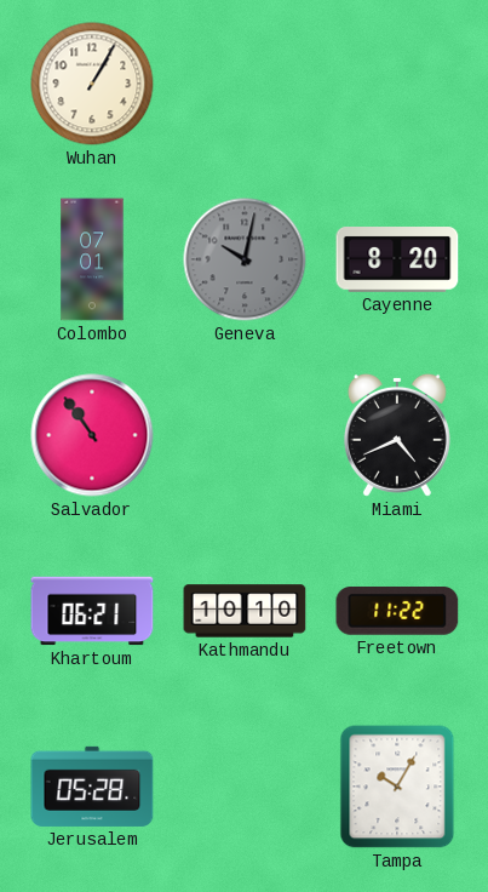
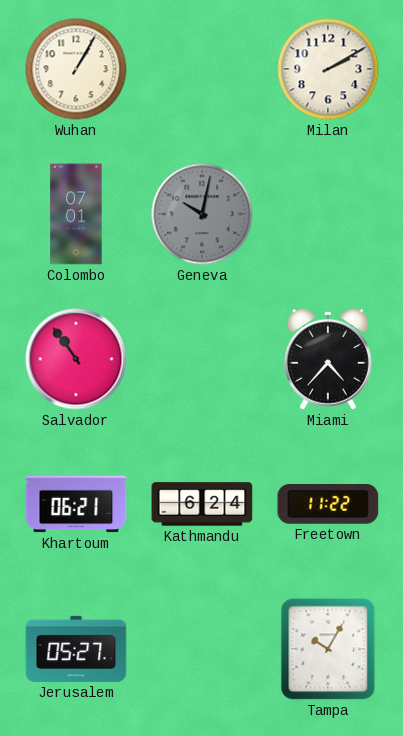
Milan: none -> 2:10
Cayenne: 8:20 -> none
Miami: 4:41 -> 4:37
Kathmandu: 10:10 -> 6:24
Jerusalem: 05:28 -> 05:27
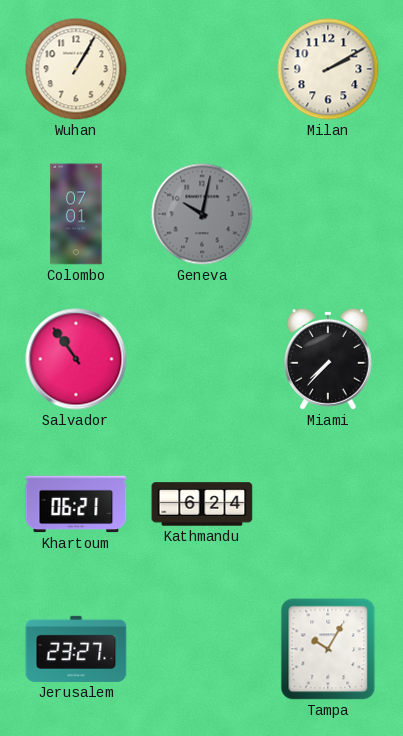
Miami: 4:37 -> 7:37
Freetown: 11:22 -> none
Jerusalem: 05:27 -> 23:27
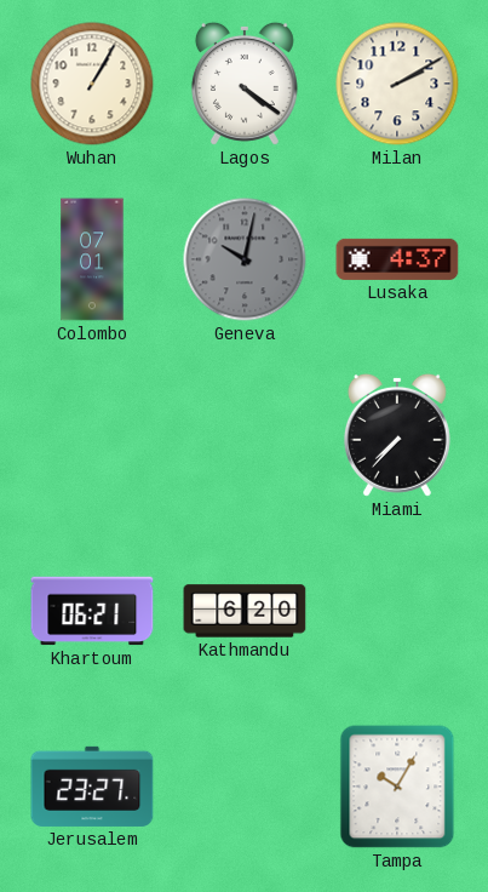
Lagos: none -> 4:21
Lusaka: none -> 4:37
Salvador: 10:54 -> none
Kathmandu: 6:24 -> 6:20
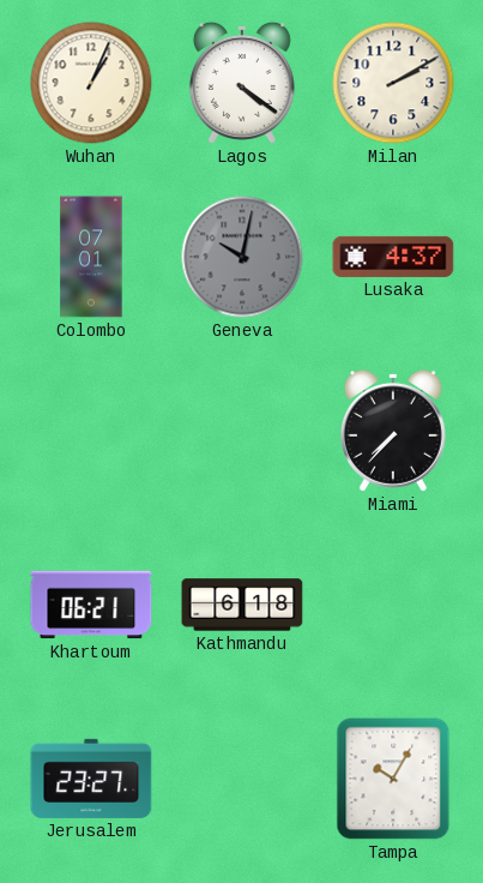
Wuhan: 1:05 -> 1:04
Kathmandu: 6:20 -> 6:18
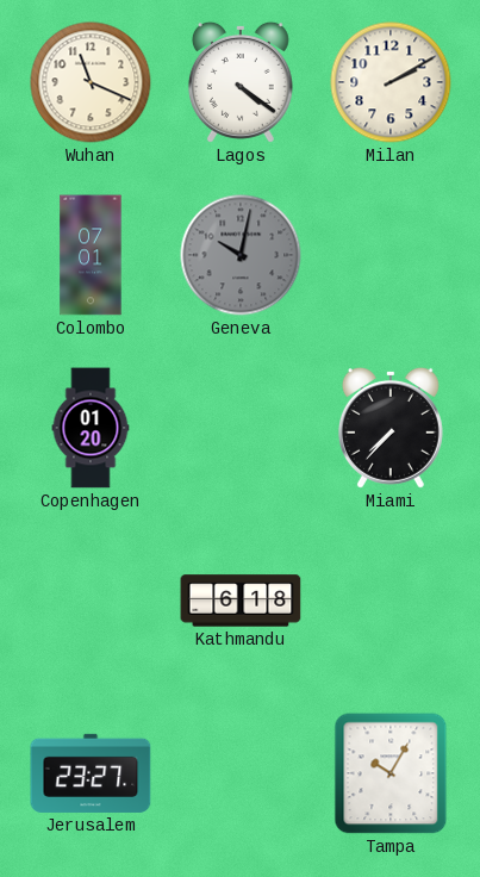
Wuhan: 1:04 -> 11:19
Lusaka: 4:37 -> none
Copenhagen: none -> 01:20
Khartoum: 06:21 -> none
